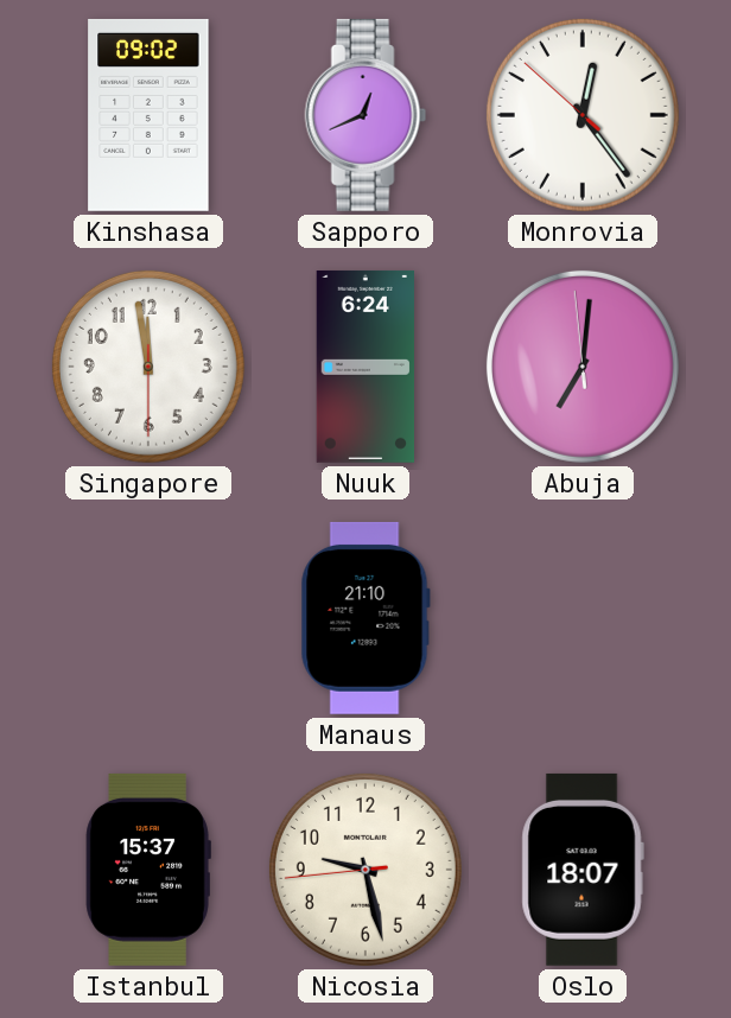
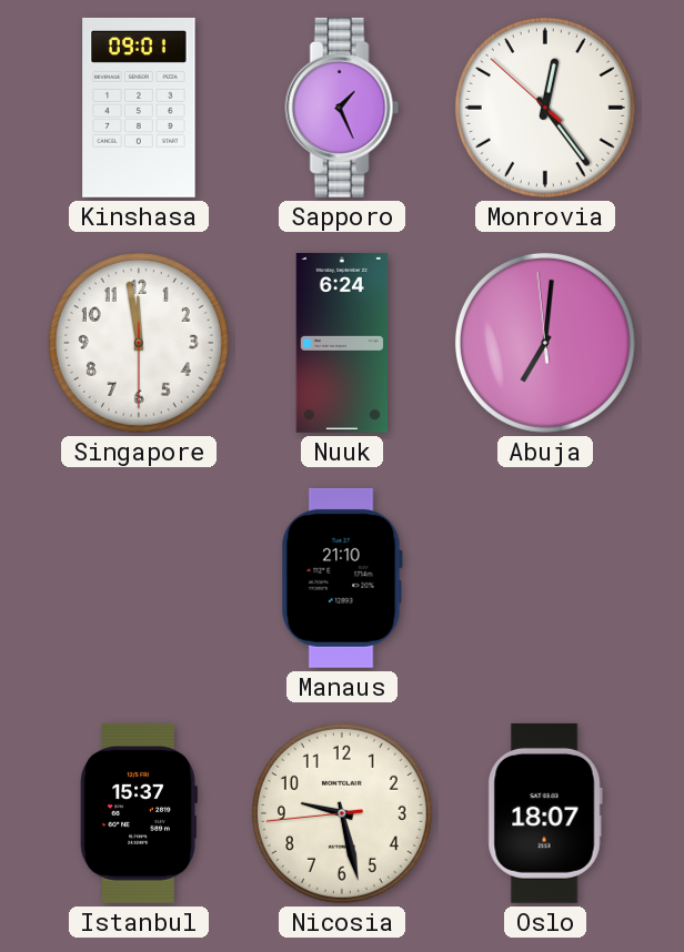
Kinshasa: 09:02 -> 09:01
Sapporo: 12:41 -> 1:26
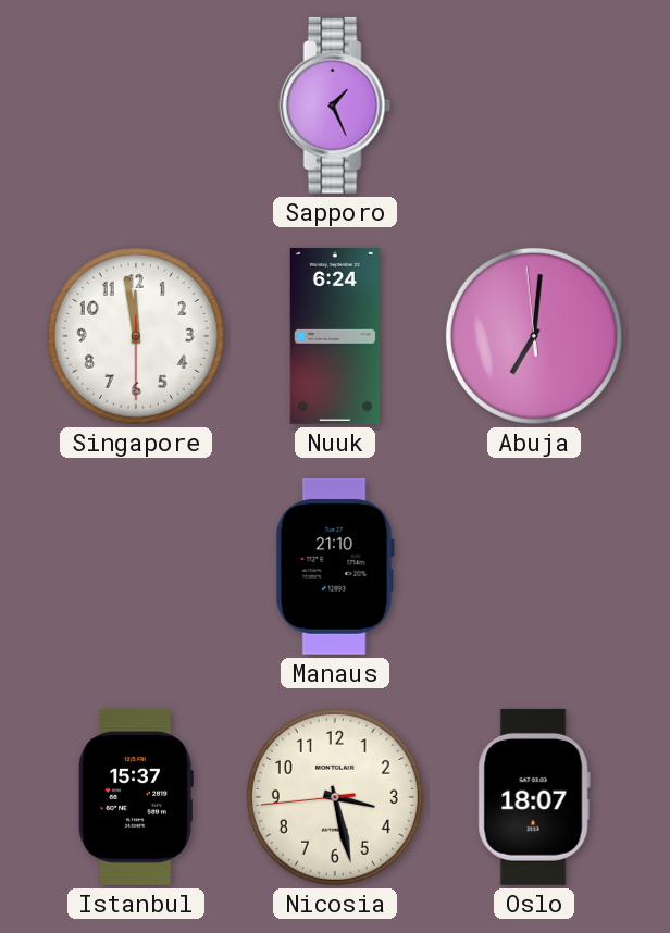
Kinshasa: 09:01 -> none
Monrovia: 12:23 -> none
Nicosia: 9:27 -> 3:27
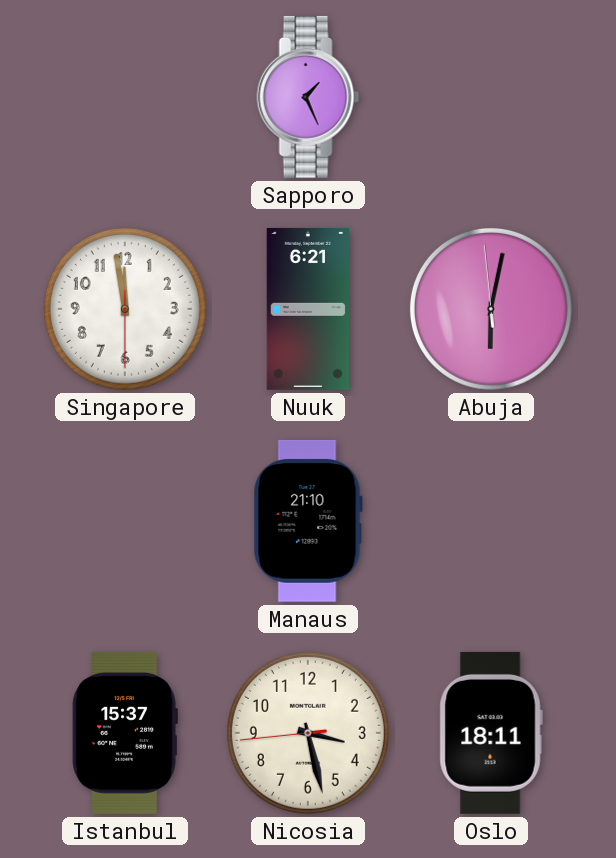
Nuuk: 6:24 -> 6:21
Abuja: 7:00 -> 6:01
Oslo: 18:07 -> 18:11
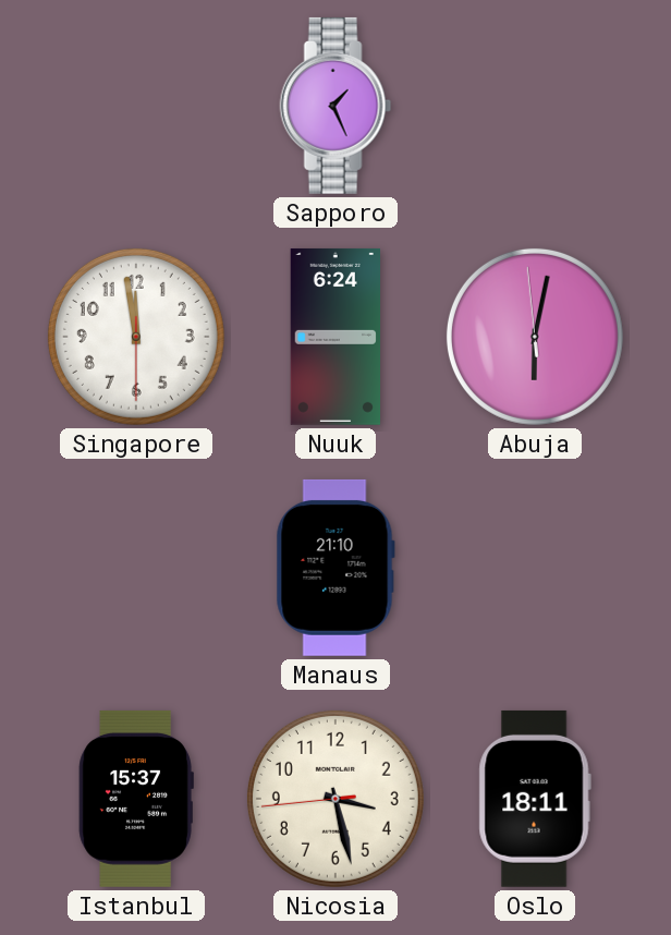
Nuuk: 6:21 -> 6:24
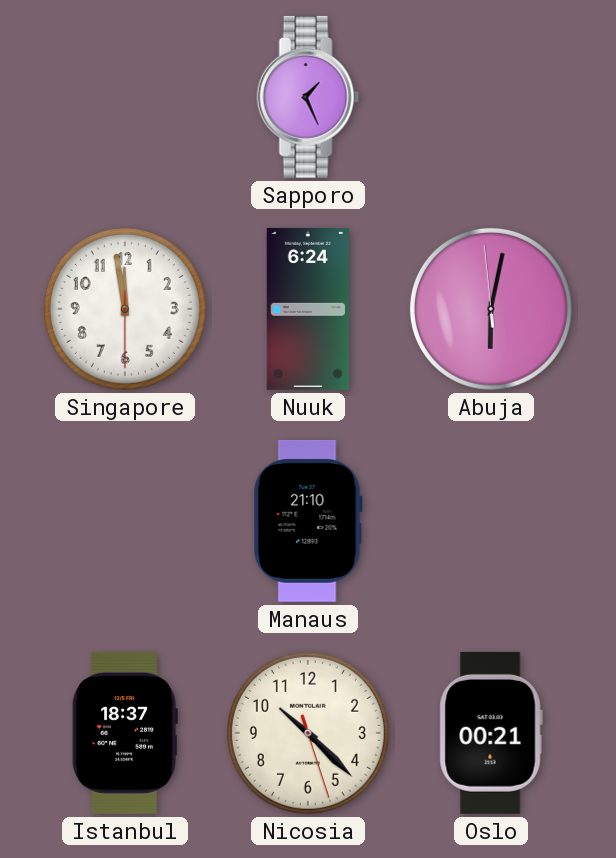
Istanbul: 15:37 -> 18:37
Nicosia: 3:27 -> 10:22
Oslo: 18:11 -> 00:21
